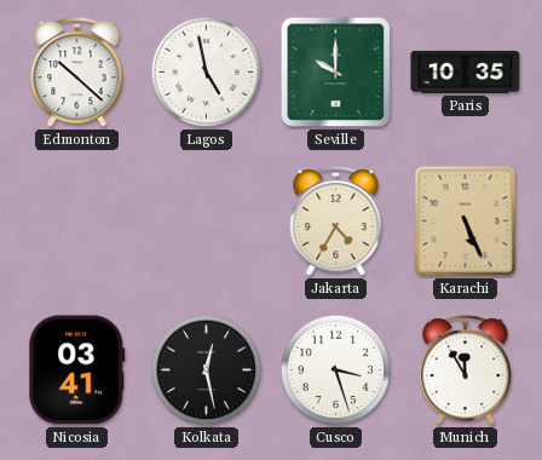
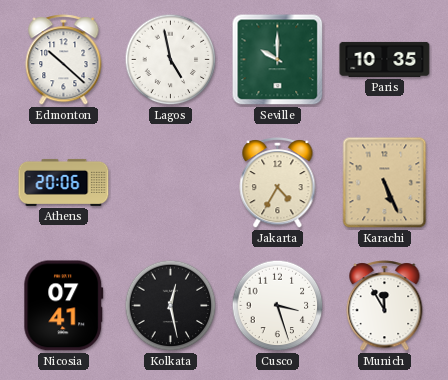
Athens: none -> 20:06
Nicosia: 03:41 -> 07:41
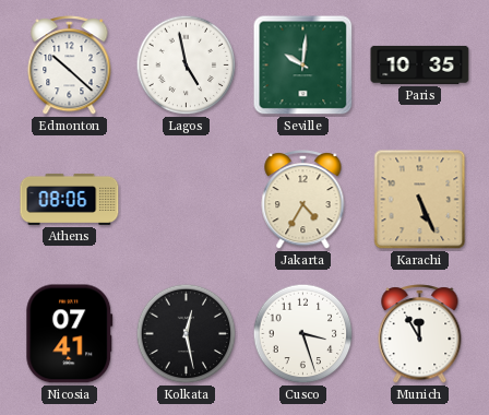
Seville: 10:00 -> 10:01
Athens: 20:06 -> 08:06
